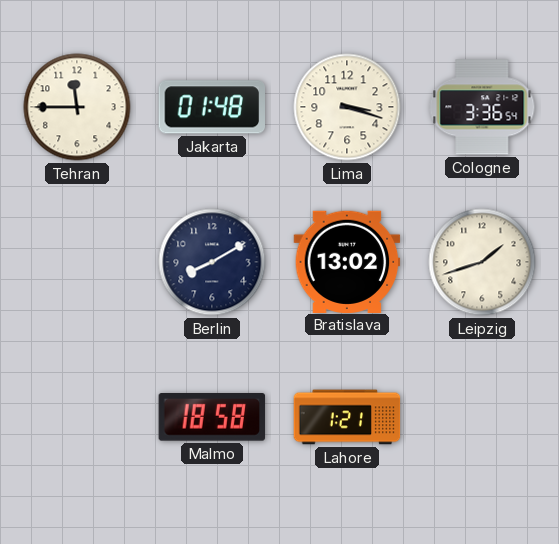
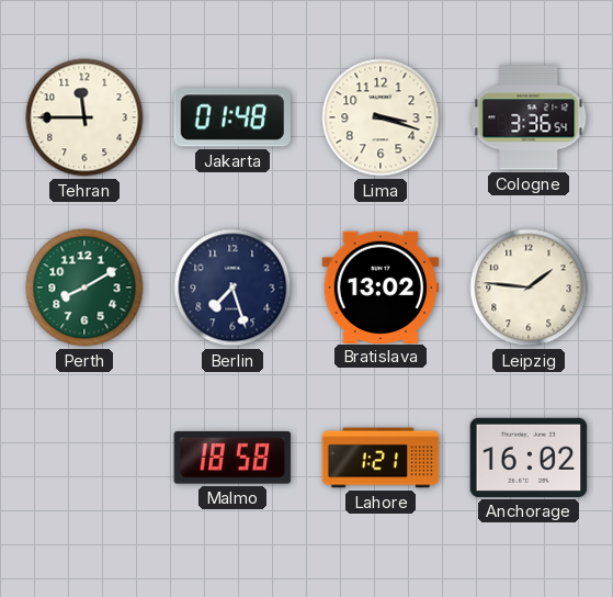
Perth: none -> 8:10
Berlin: 8:10 -> 7:27
Leipzig: 1:42 -> 1:46
Anchorage: none -> 16:02
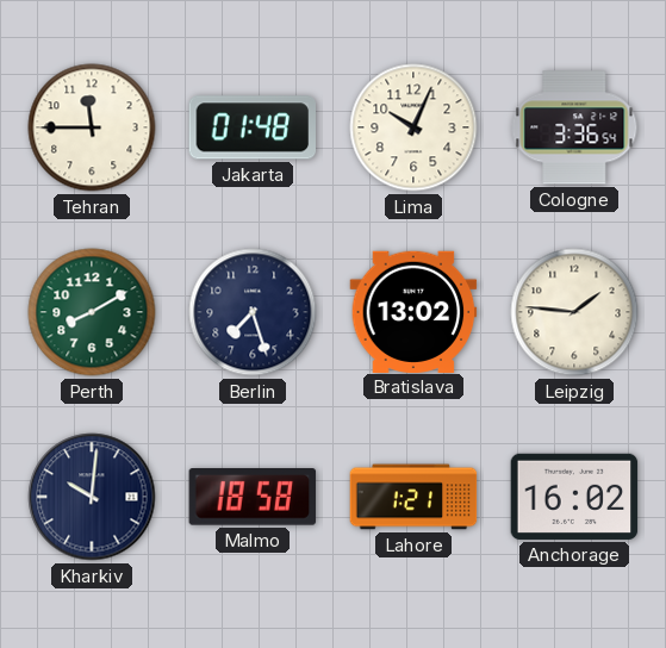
Lima: 3:18 -> 10:04
Kharkiv: none -> 10:01
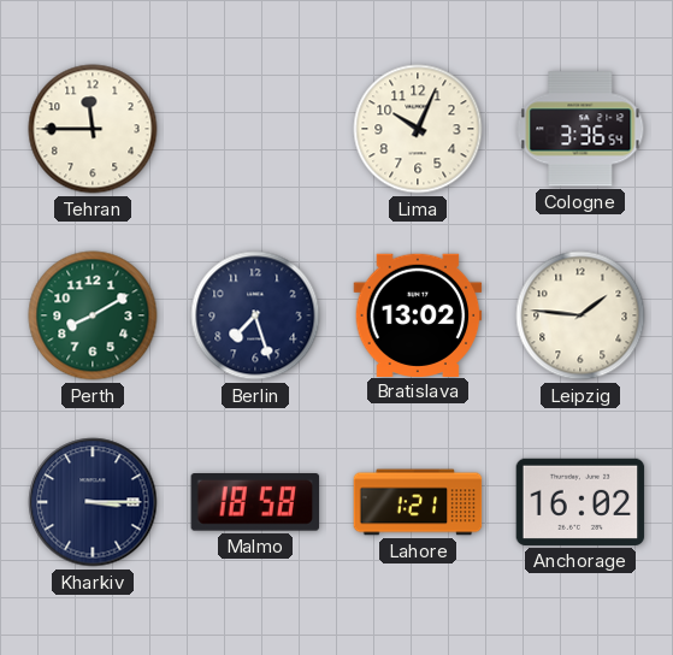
Jakarta: 01:48 -> none
Kharkiv: 10:01 -> 3:15
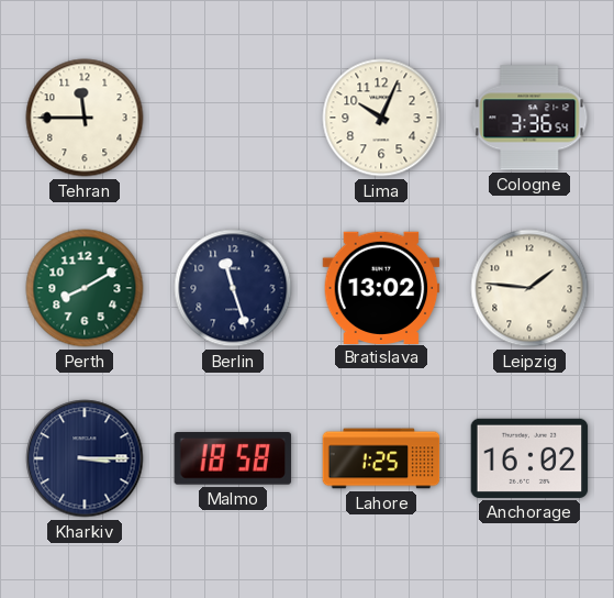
Berlin: 7:27 -> 11:27
Lahore: 1:21 -> 1:25
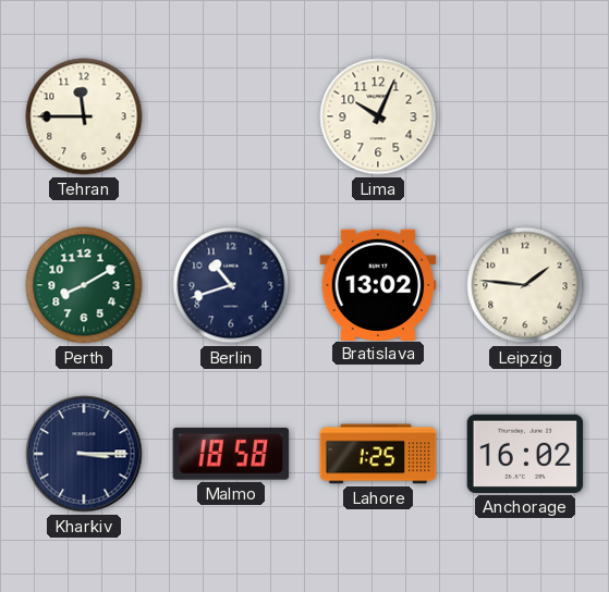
Cologne: 3:36 -> none
Berlin: 11:27 -> 10:42
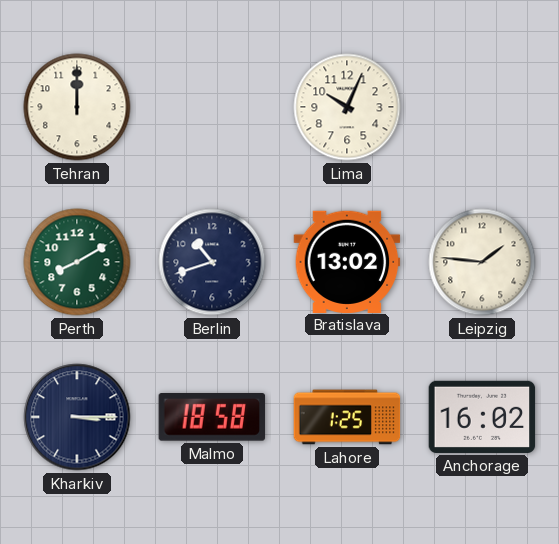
Tehran: 11:45 -> 12:00
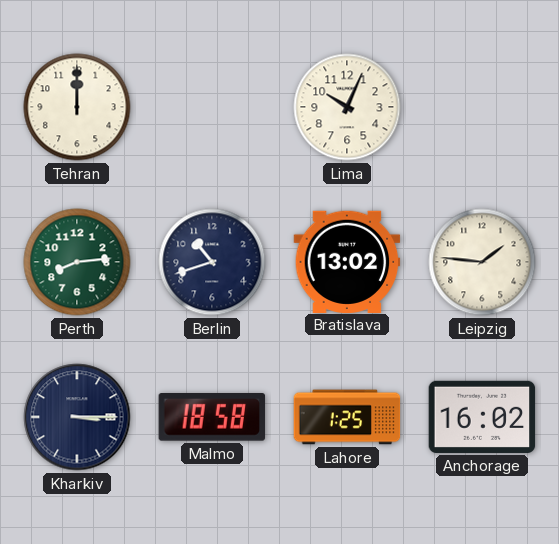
Perth: 8:10 -> 8:14
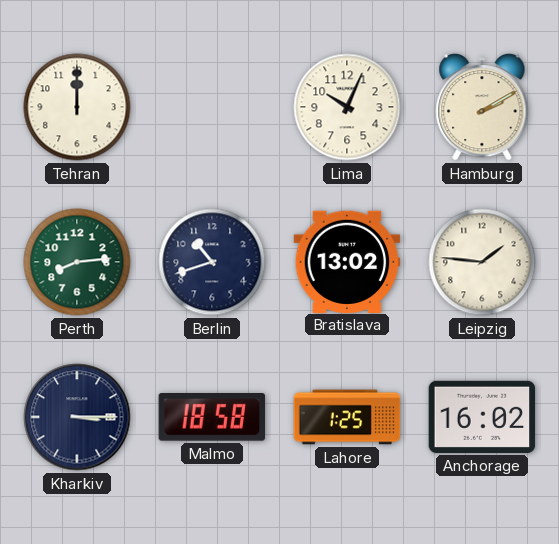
Hamburg: none -> 2:10
